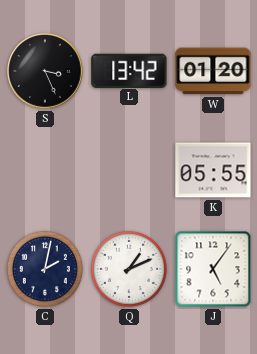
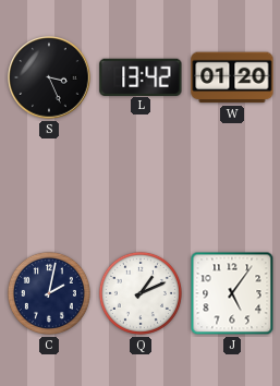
K: 05:55 -> none
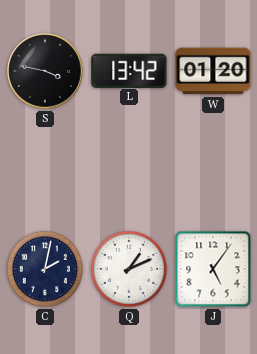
S: 3:26 -> 3:47
